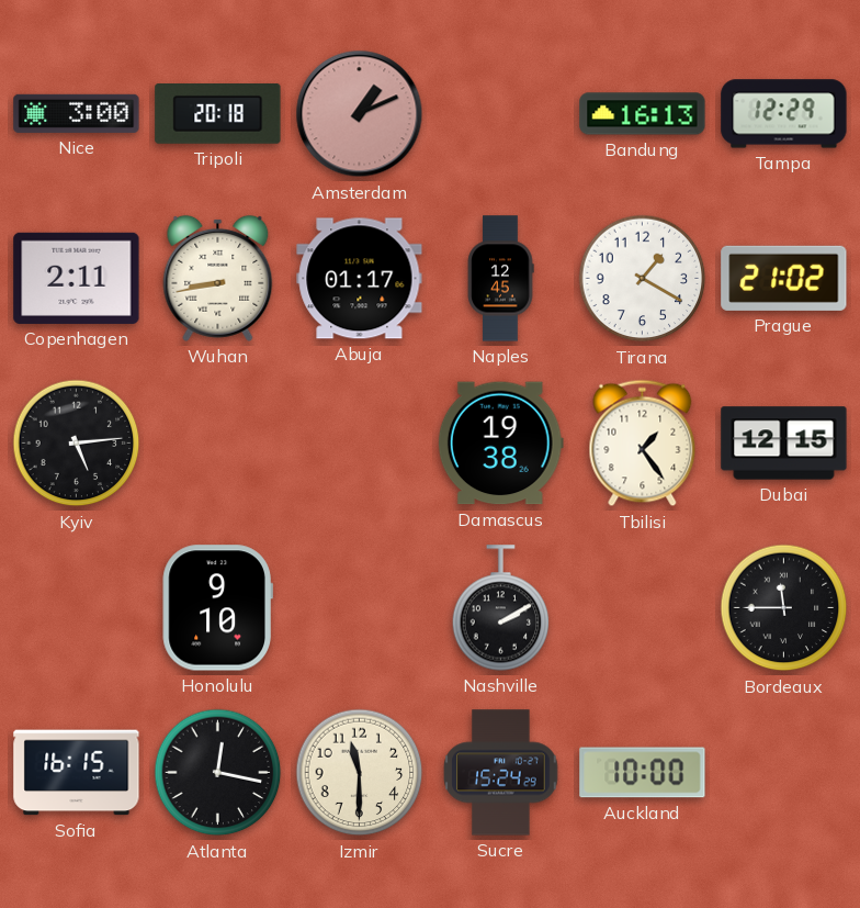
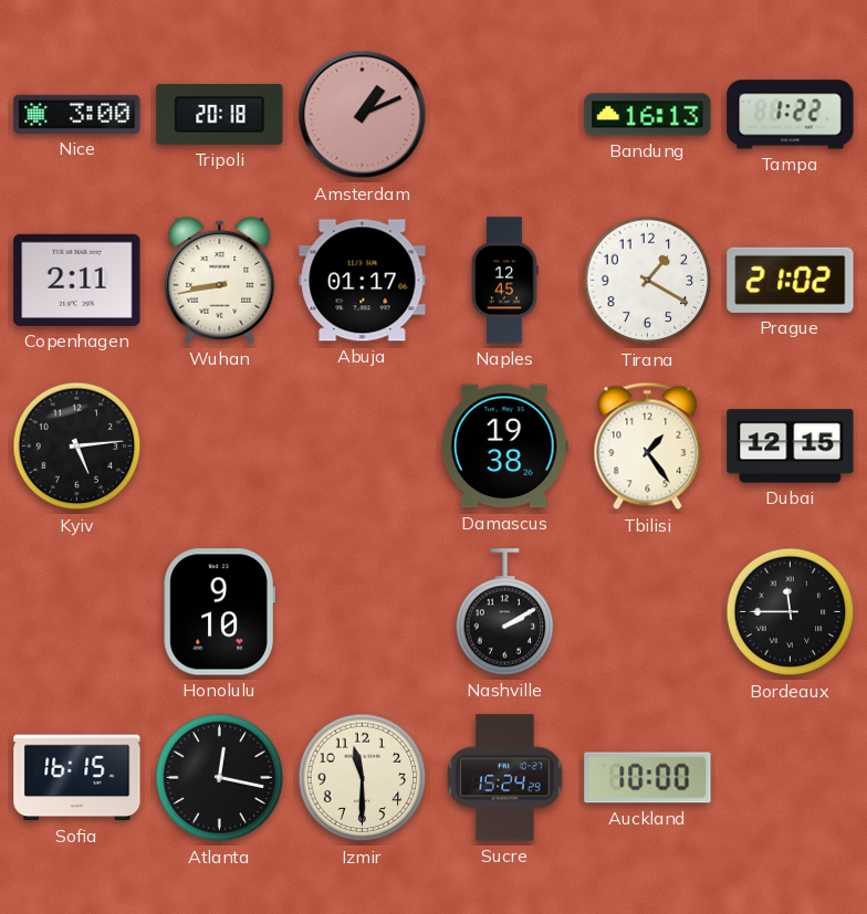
Tampa: 12:29 -> 1:22
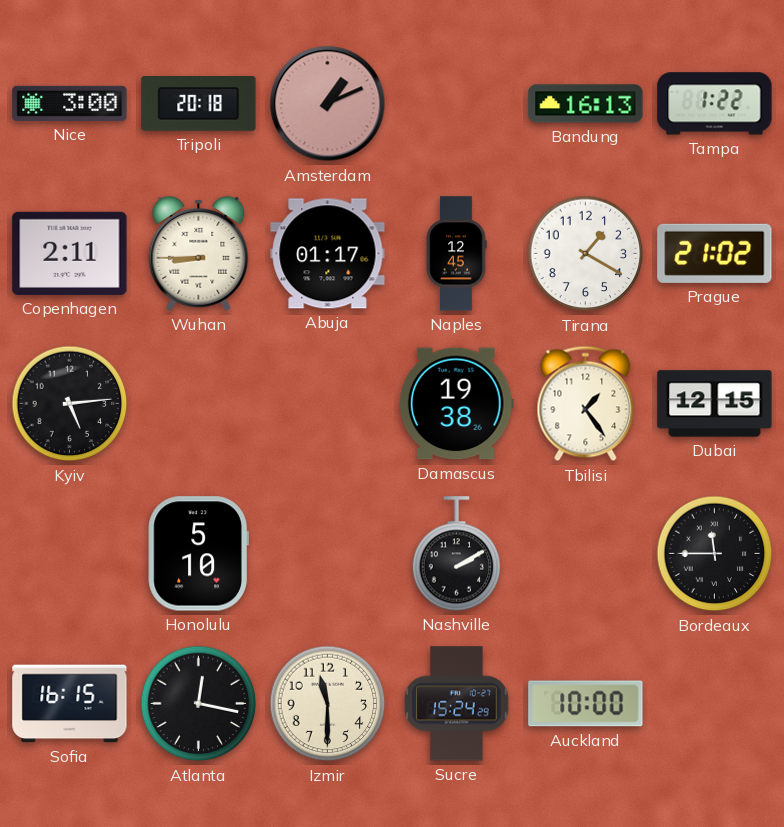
Wuhan: 8:43 -> 8:45
Honolulu: 9:10 -> 5:10
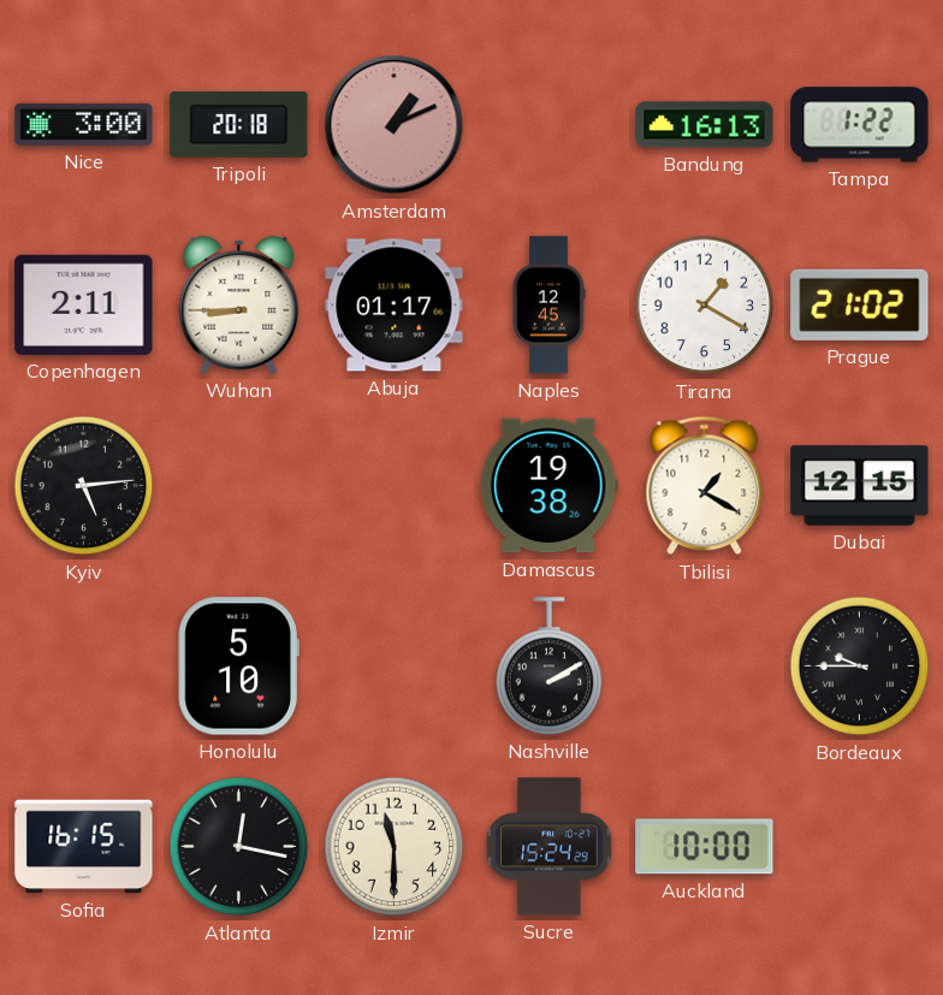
Tbilisi: 1:24 -> 1:20
Bordeaux: 11:45 -> 9:45
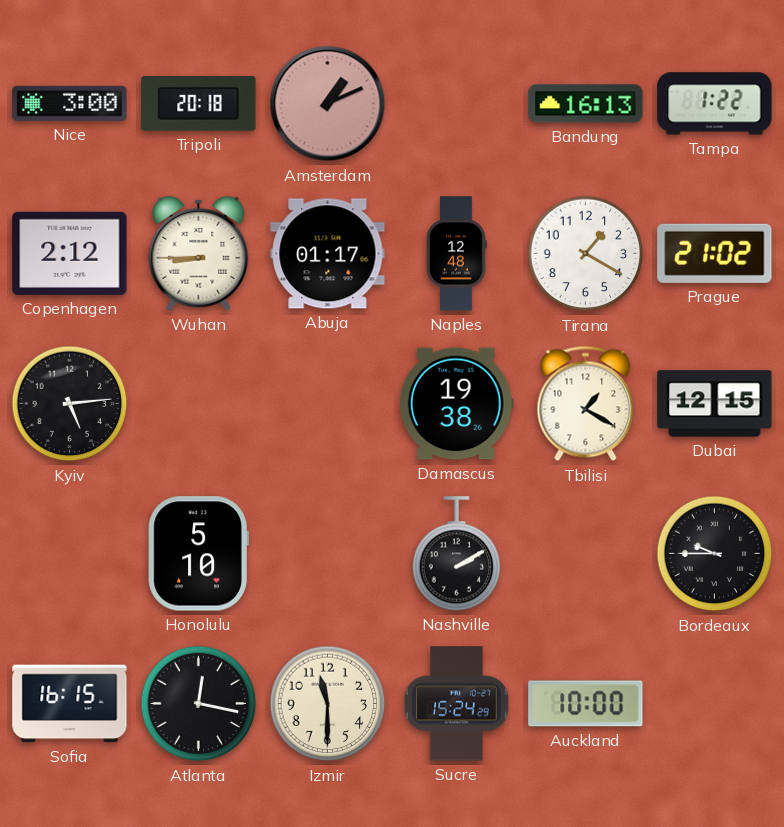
Copenhagen: 2:11 -> 2:12
Naples: 12:45 -> 12:48
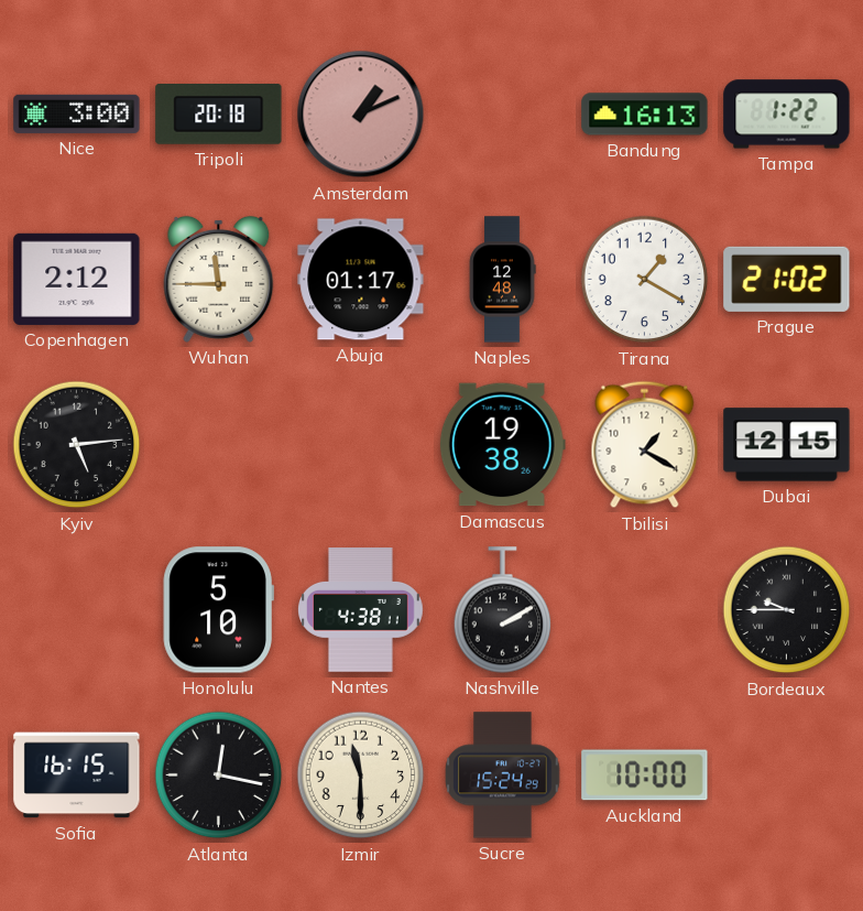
Wuhan: 8:45 -> 11:45
Nantes: none -> 4:38
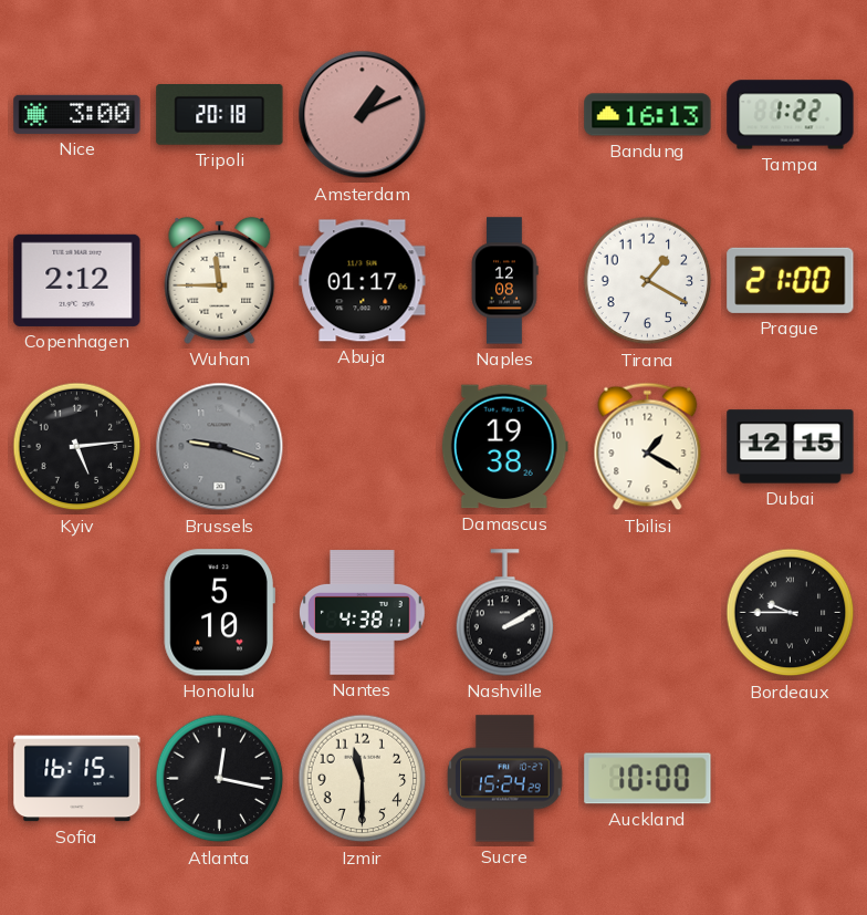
Naples: 12:48 -> 12:08
Prague: 21:02 -> 21:00
Brussels: none -> 9:18
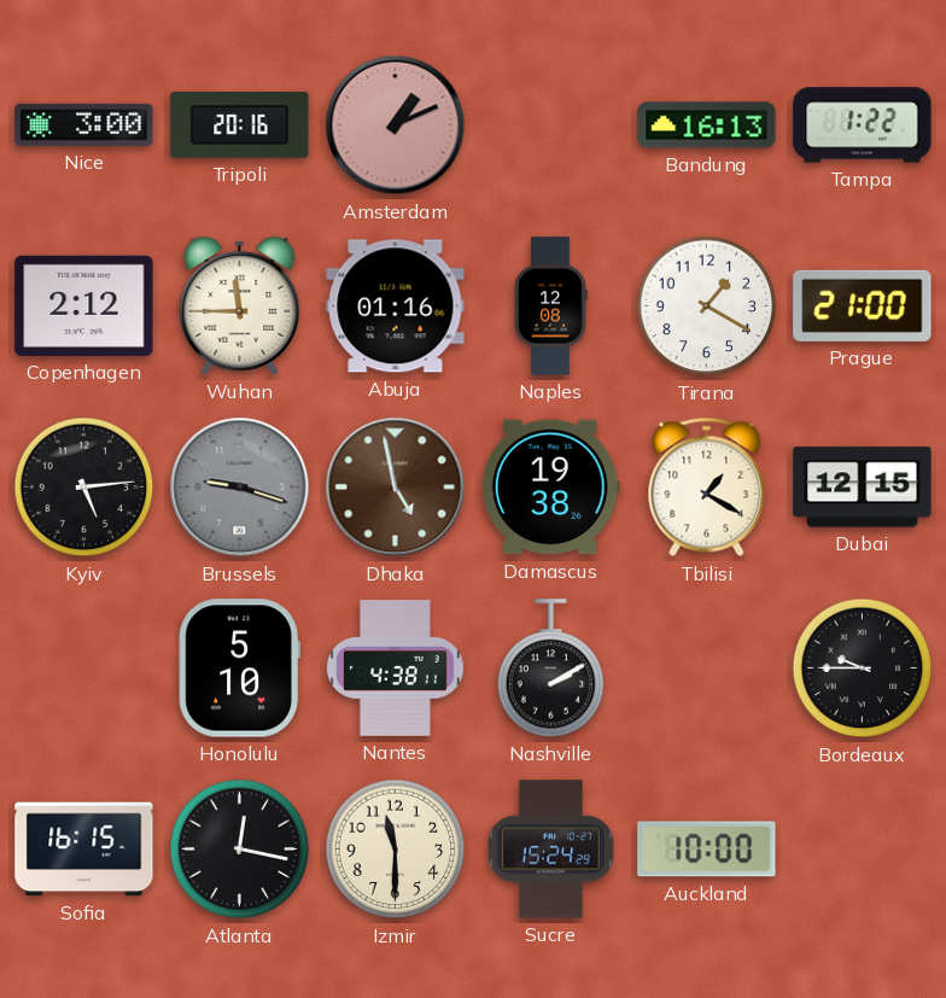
Tripoli: 20:18 -> 20:16
Abuja: 01:17 -> 01:16
Dhaka: none -> 4:58
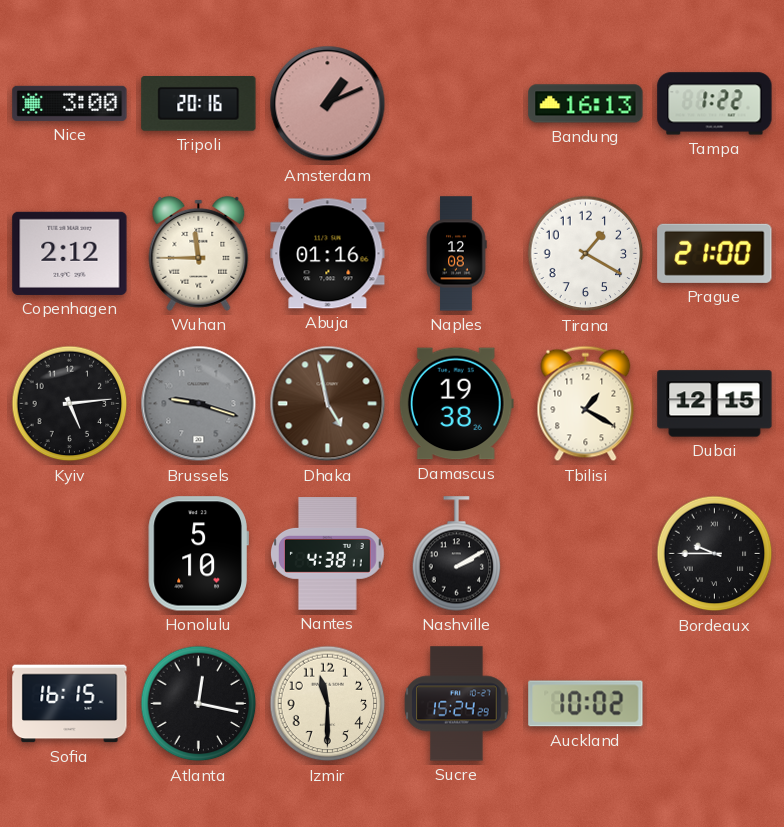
Auckland: 10:00 -> 10:02
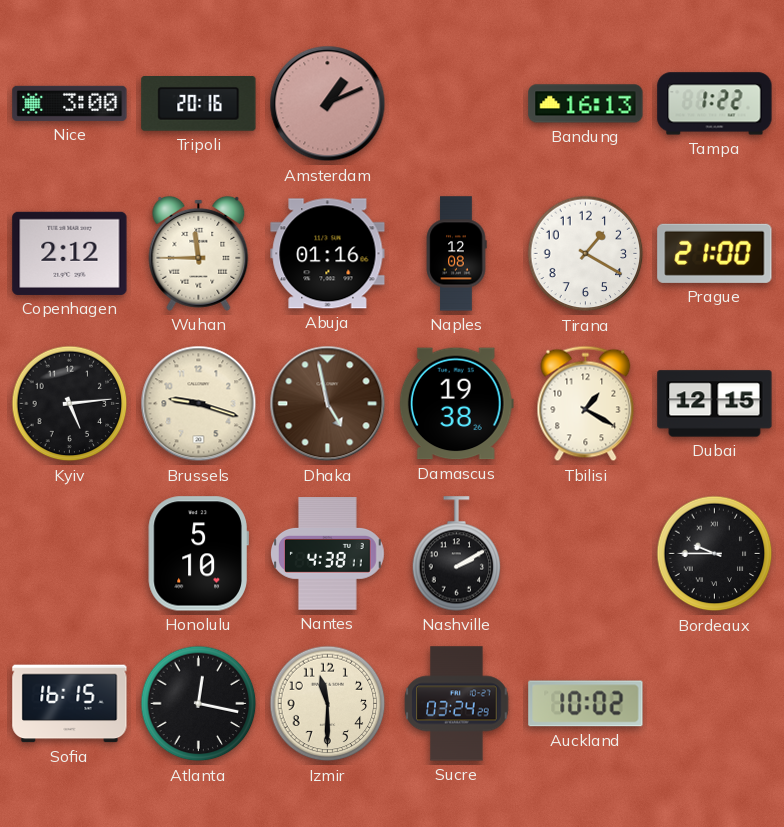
Brussels dial: grey -> cream
Sucre: 15:24 -> 03:24
